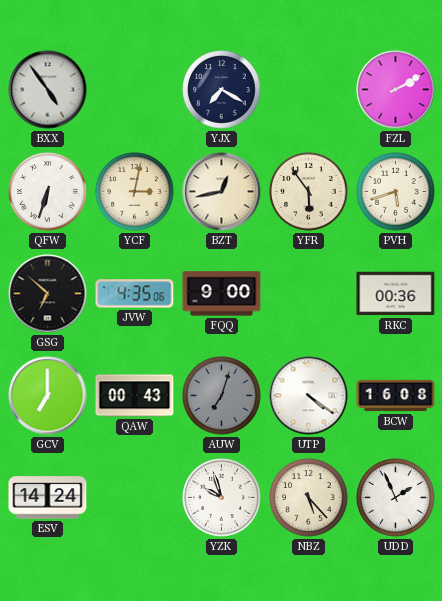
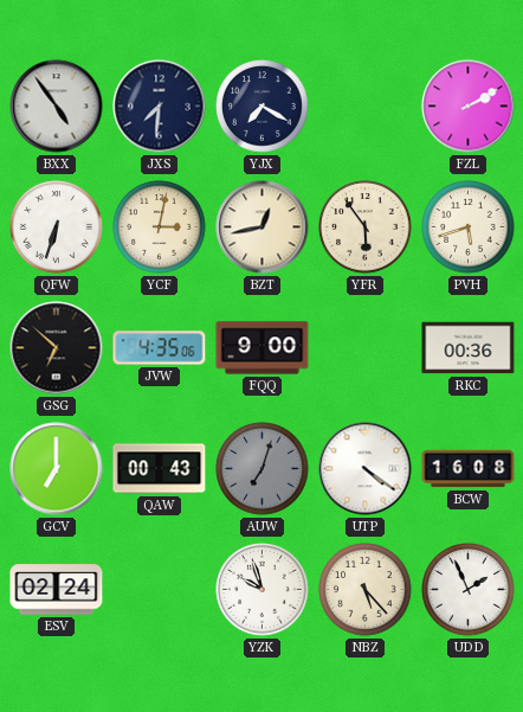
JXS: none -> 7:31
ESV: 14:24 -> 02:24
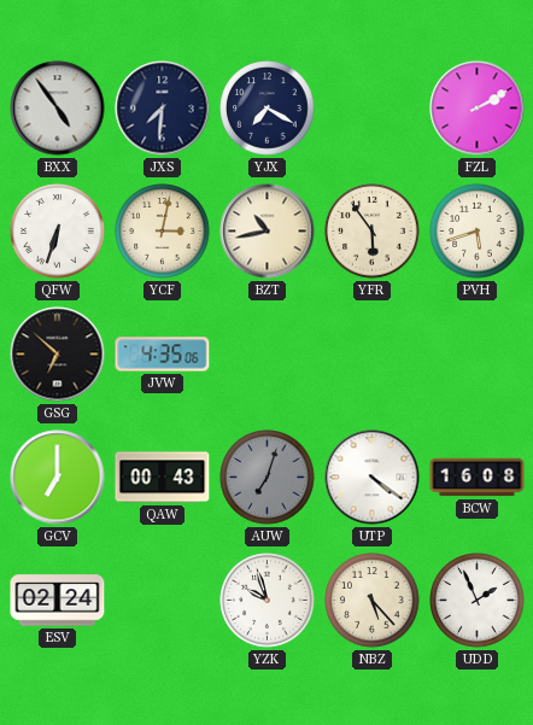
BZT: 12:43 -> 10:43
FQQ: 9:00 -> none
RKC: 00:36 -> none
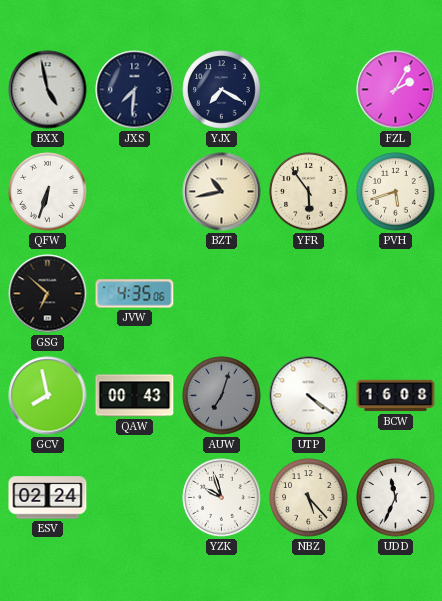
BXX: 4:54 -> 4:58
FZL: 2:10 -> 2:05
YCF: 3:02 -> none
GCV: 7:00 -> 7:58
UDD: 1:56 -> 11:34
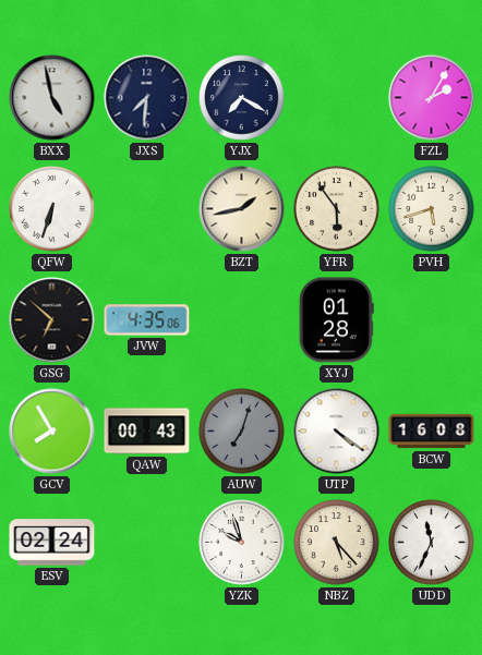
BZT: 10:43 -> 1:43
XYJ: none -> 01:28
GCV: 7:58 -> 7:55
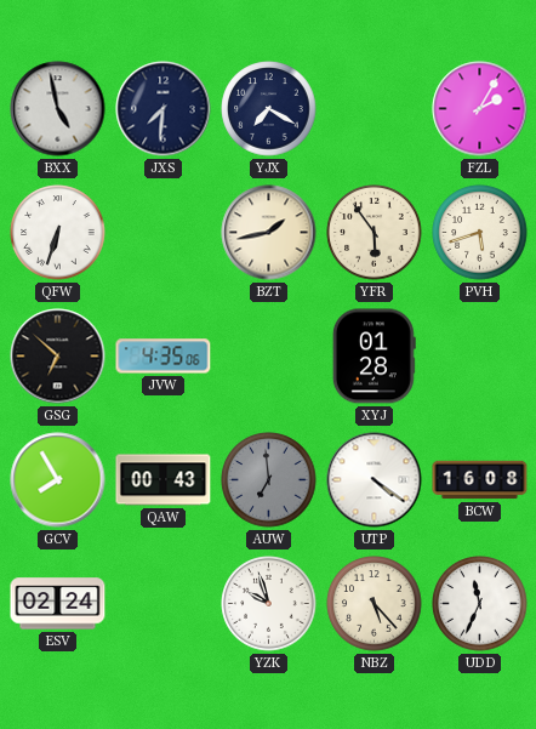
AUW: 7:03 -> 6:59
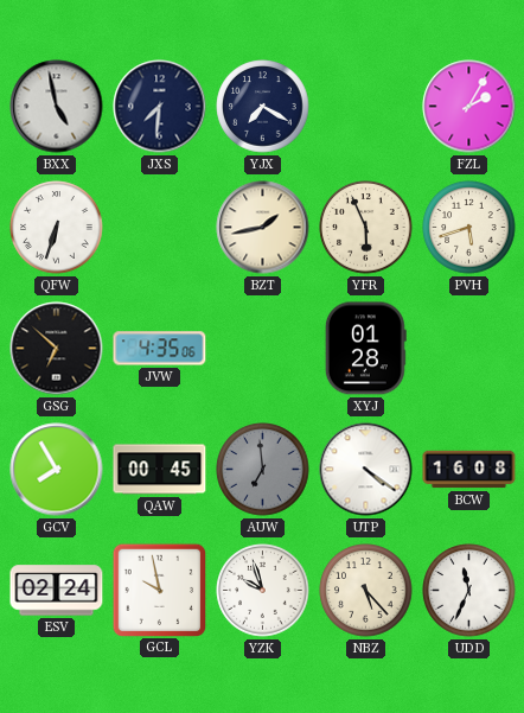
YFR: 5:54 -> 5:56
QAW: 00:43 -> 00:45
GCL: none -> 9:58
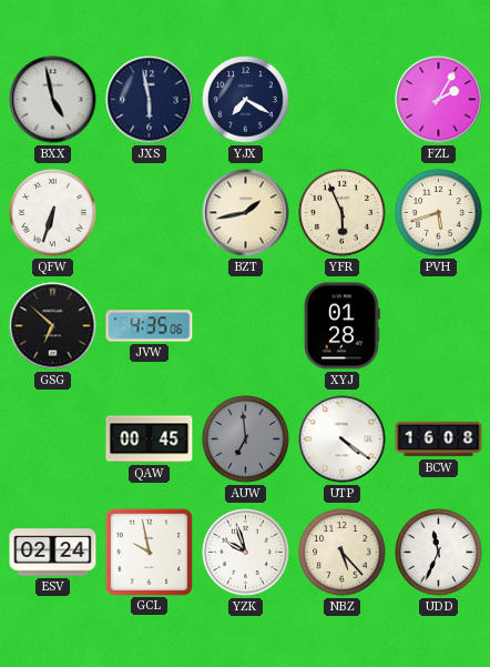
JXS: 7:31 -> 5:58
GCV: 7:55 -> none
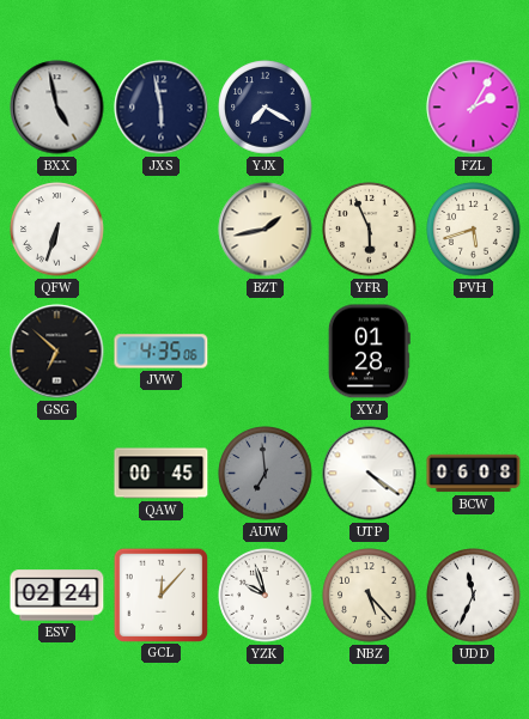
BCW: 16:08 -> 06:08
GCL: 9:58 -> 12:07
